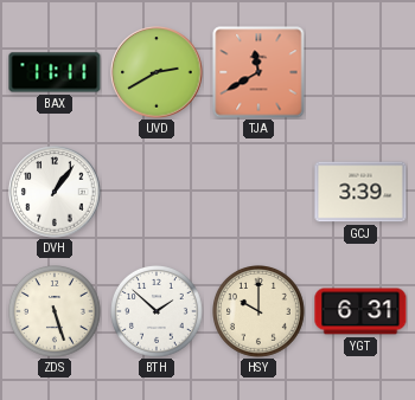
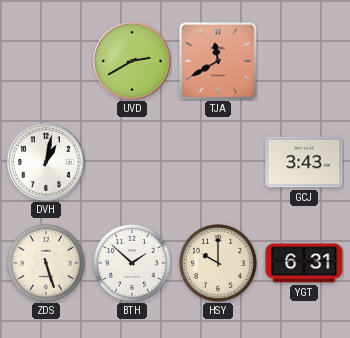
BAX: 11:11 -> none
DVH: 1:06 -> 1:02
GCJ: 3:39 -> 3:43
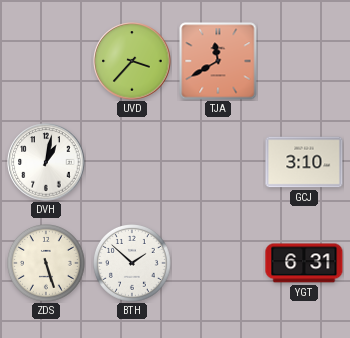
UVD: 2:40 -> 3:37
GCJ: 3:43 -> 3:10
HSY: 10:00 -> none
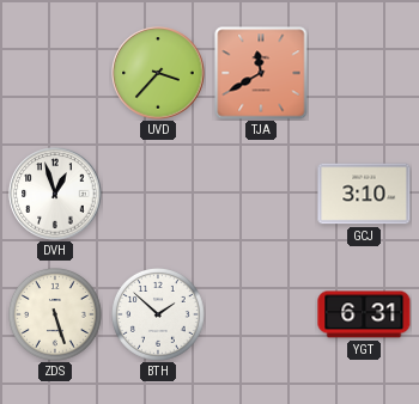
DVH: 1:02 -> 12:57
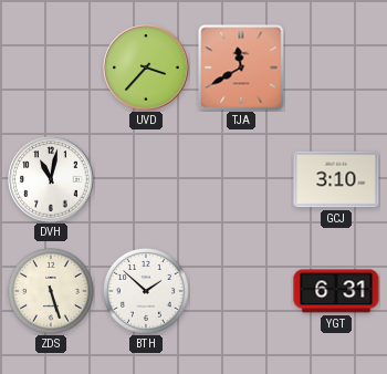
DVH: 12:57 -> 11:02
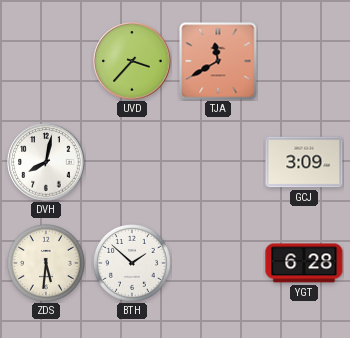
DVH: 11:02 -> 8:02
GCJ: 3:10 -> 3:09
ZDS: 5:27 -> 5:31
YGT: 6:31 -> 6:28
